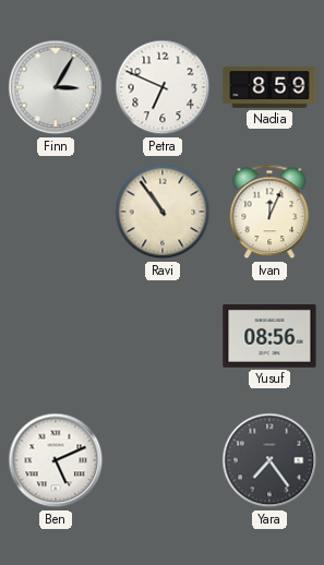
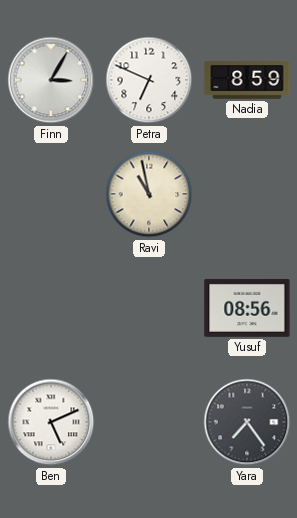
Ravi: 10:54 -> 10:58
Ivan: 12:04 -> none
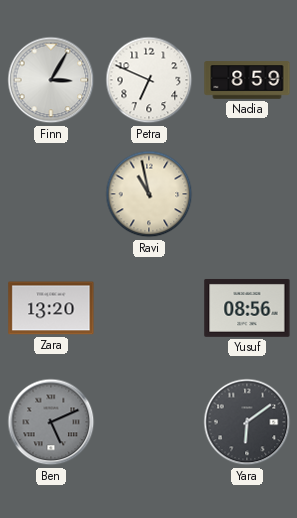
Zara: none -> 13:20
Ben dial: white -> grey
Yara: 7:24 -> 6:09
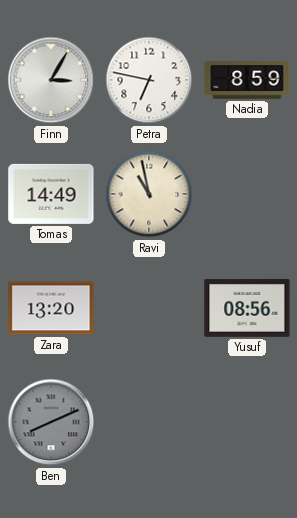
Petra: 6:49 -> 6:47
Tomas: none -> 14:49
Ben: 5:11 -> 8:11
Yara: 6:09 -> none
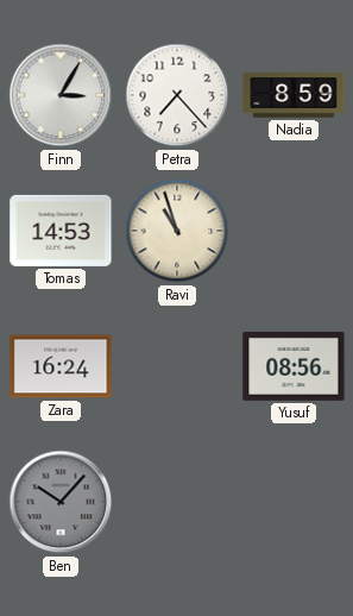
Petra: 6:47 -> 7:23
Tomas: 14:49 -> 14:53
Ravi: 10:58 -> 10:57
Zara: 13:20 -> 16:24
Ben: 8:11 -> 10:07
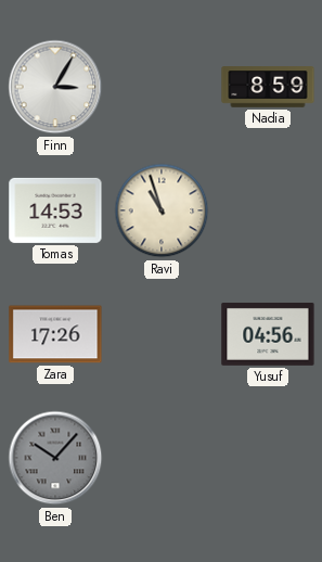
Petra: 7:23 -> none
Zara: 16:24 -> 17:26
Yusuf: 08:56 -> 04:56
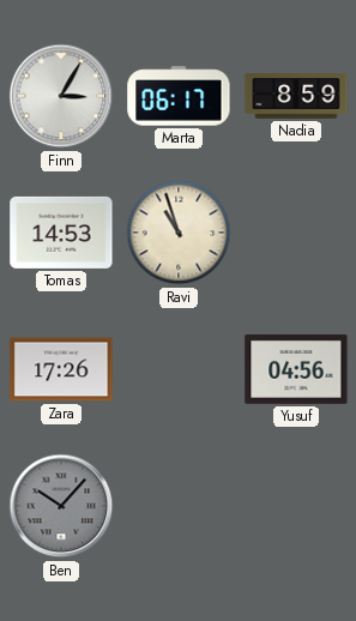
Marta: none -> 06:17
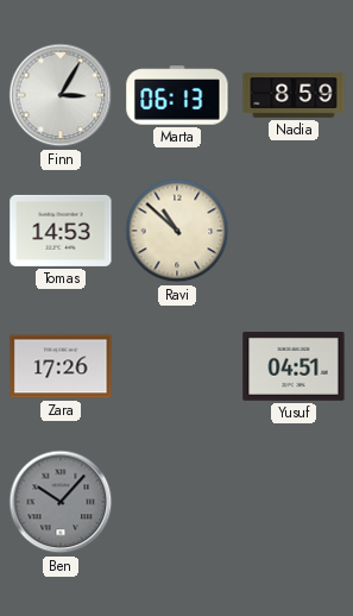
Marta: 06:17 -> 06:13
Ravi: 10:57 -> 10:52
Yusuf: 04:56 -> 04:51
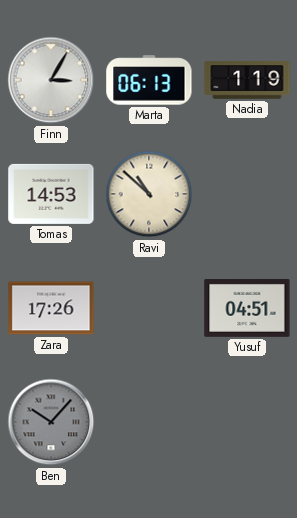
Nadia: 8:59 -> 1:19
